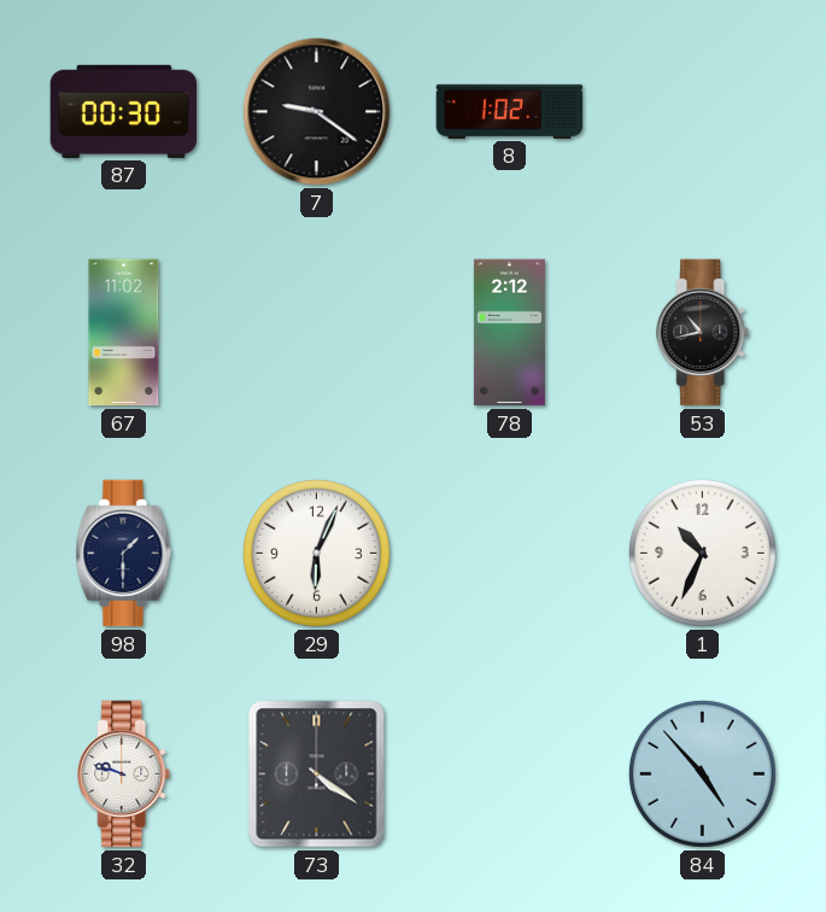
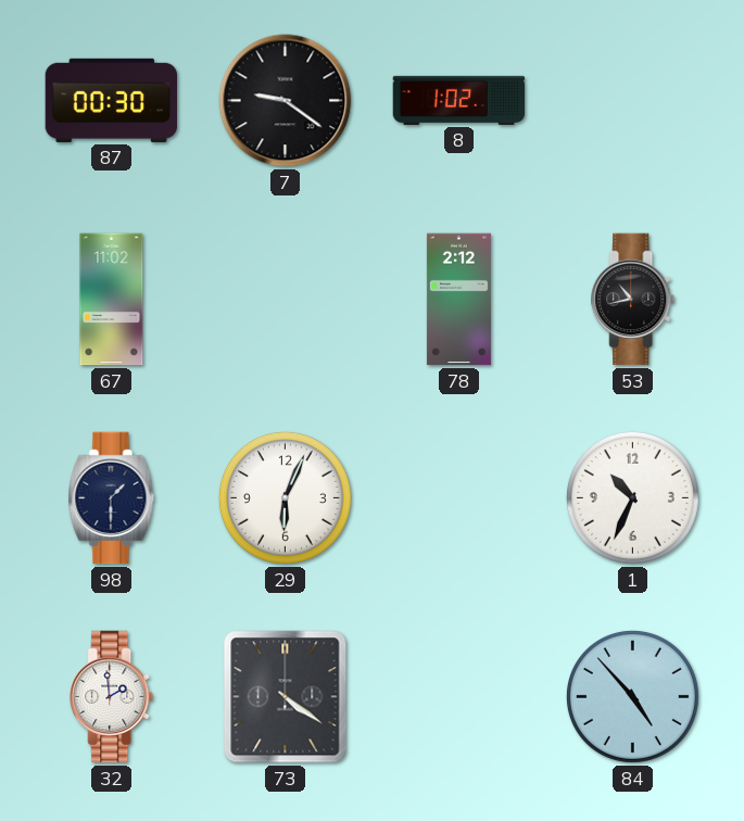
32: 9:48 -> 1:59
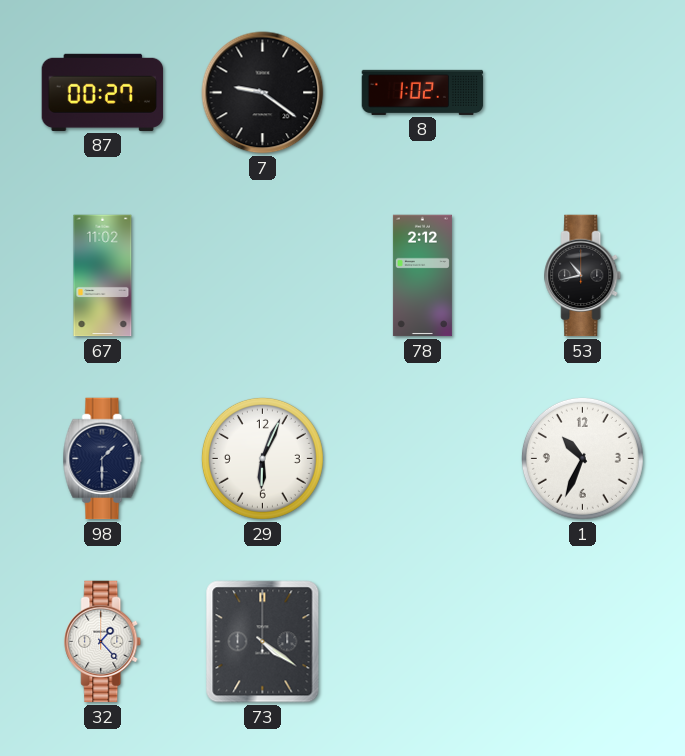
87: 00:30 -> 00:27
32: 1:59 -> 1:23
84: 4:53 -> none
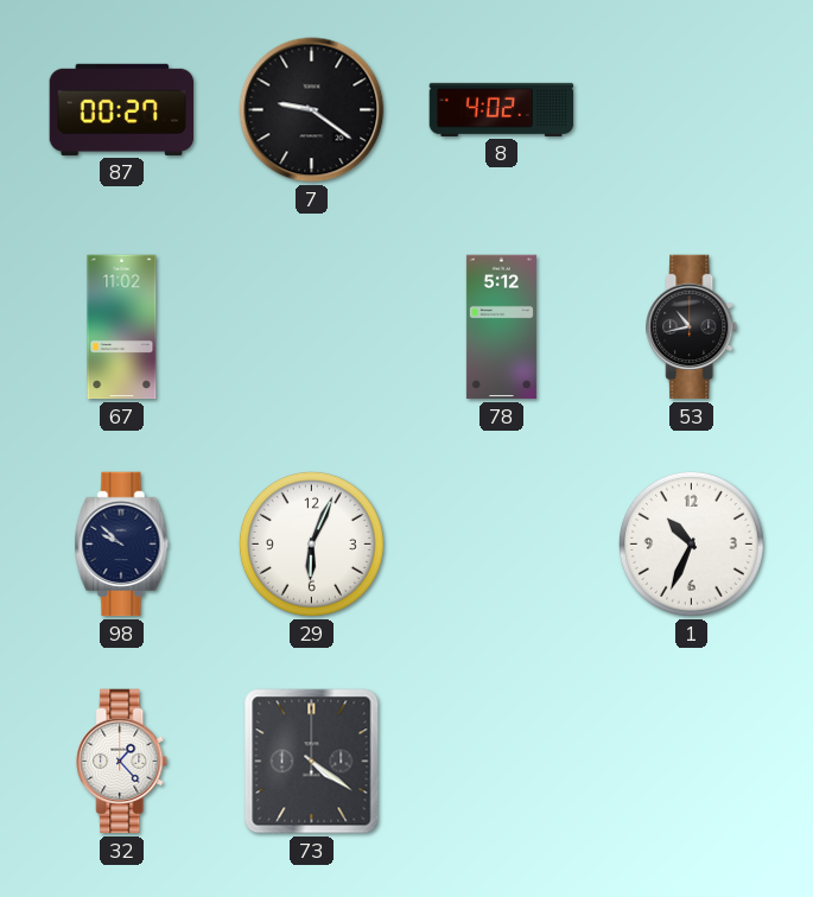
8: 1:02 -> 4:02
78: 2:12 -> 5:12
98: 1:30 -> 9:52
